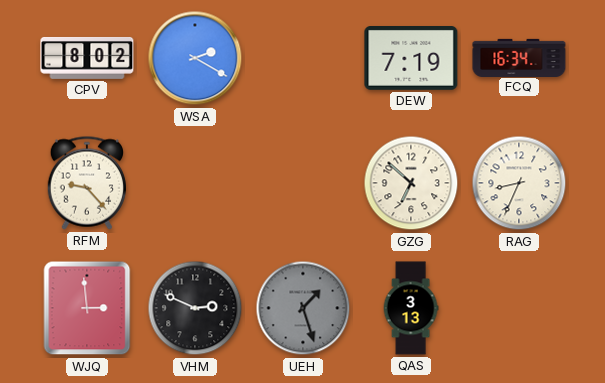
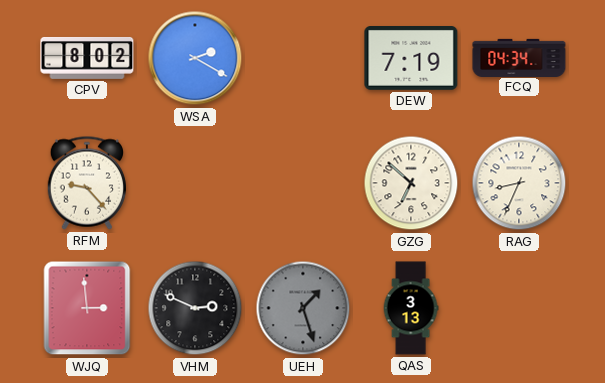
FCQ: 16:34 -> 04:34
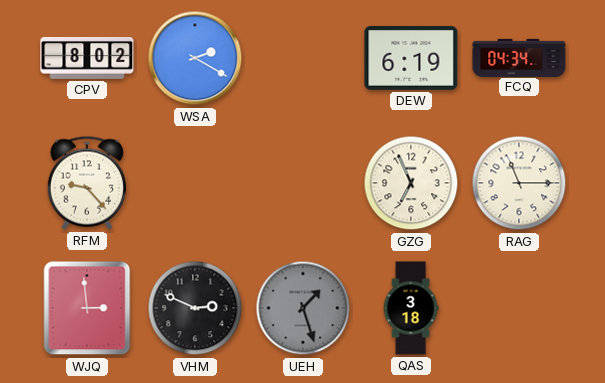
DEW: 7:19 -> 6:19
GZG: 6:52 -> 6:56
RAG: 8:34 -> 11:15
QAS: 3:13 -> 3:18
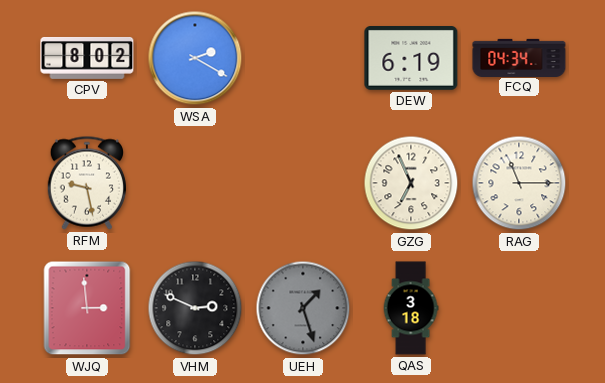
RFM: 9:23 -> 9:28
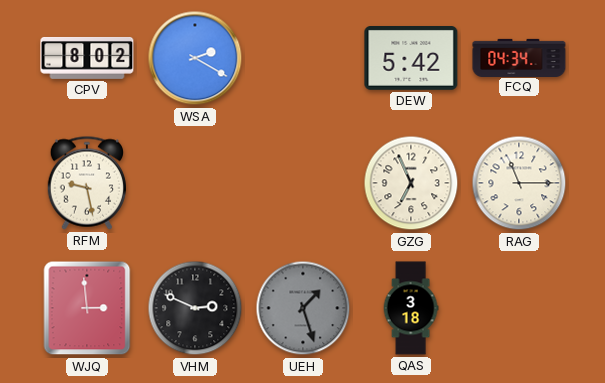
DEW: 6:19 -> 5:42
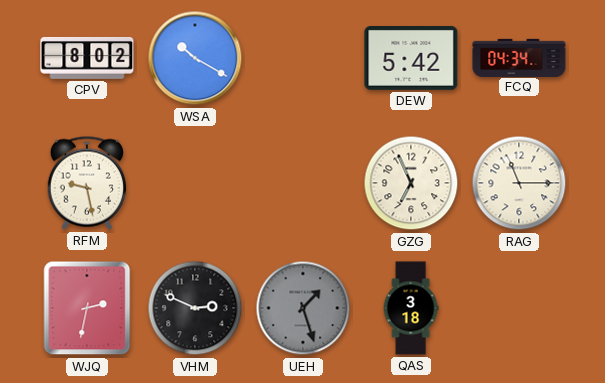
WSA: 2:20 -> 10:20
WJQ: 2:59 -> 2:32
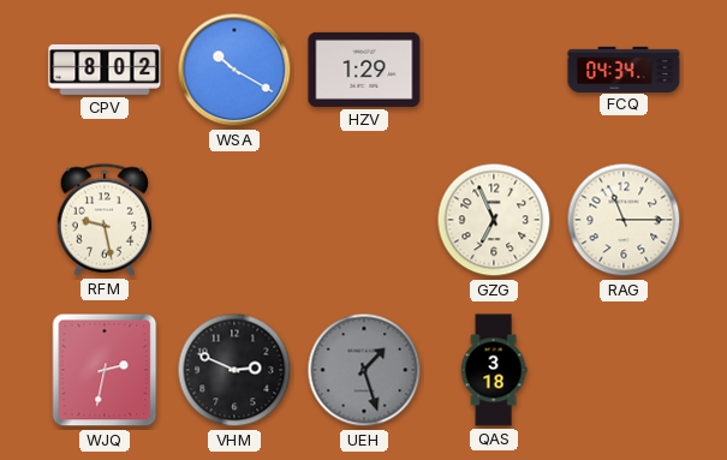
HZV: none -> 1:29
DEW: 5:42 -> none
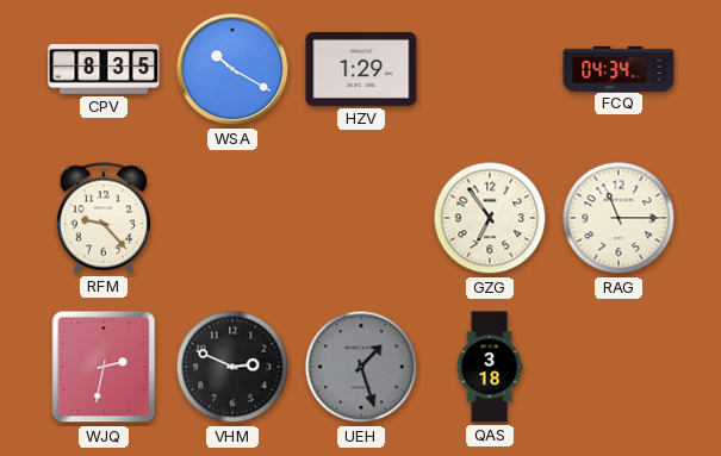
CPV: 8:02 -> 8:35
RFM: 9:28 -> 9:23
GZG: 6:56 -> 6:54
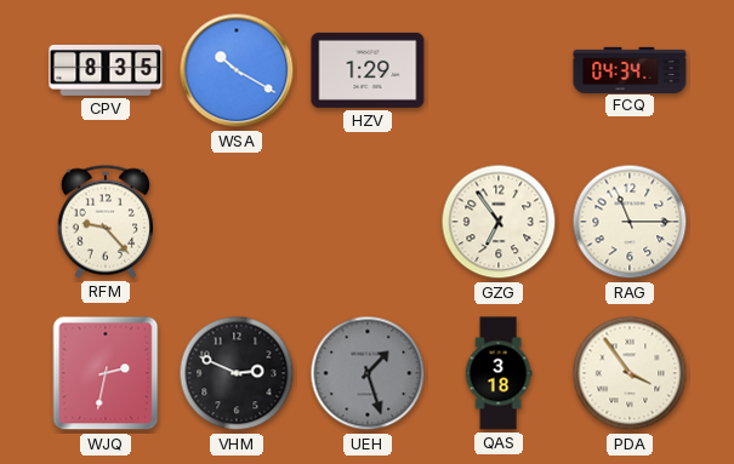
PDA: none -> 3:54
